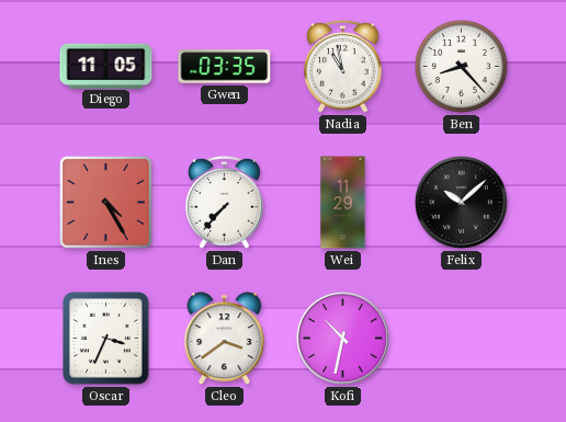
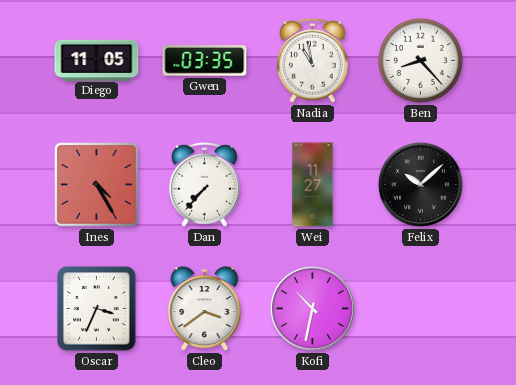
Wei: 11:29 -> 11:27
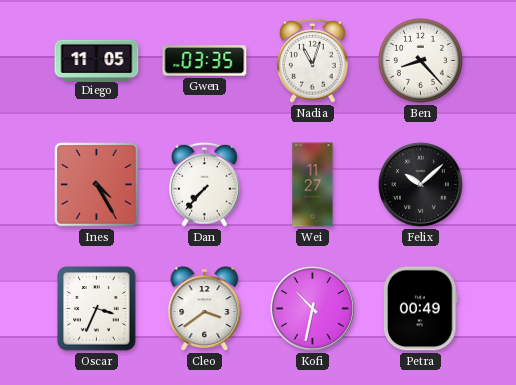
Nadia: 10:58 -> 11:03
Petra: none -> 00:49
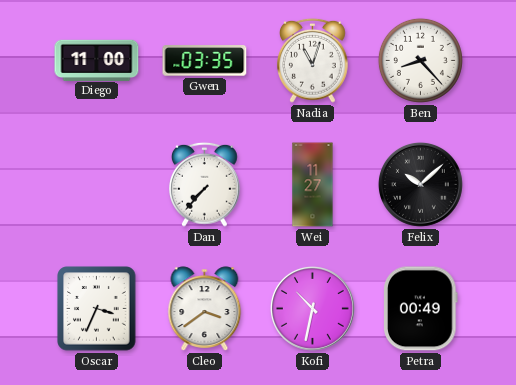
Diego: 11:05 -> 11:00
Ines: 4:25 -> none
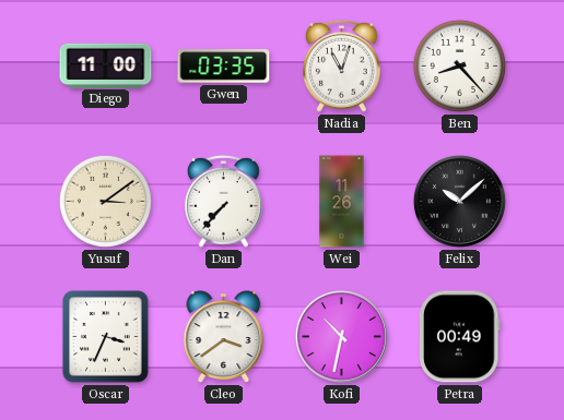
Yusuf: none -> 3:09
Wei: 11:27 -> 11:26
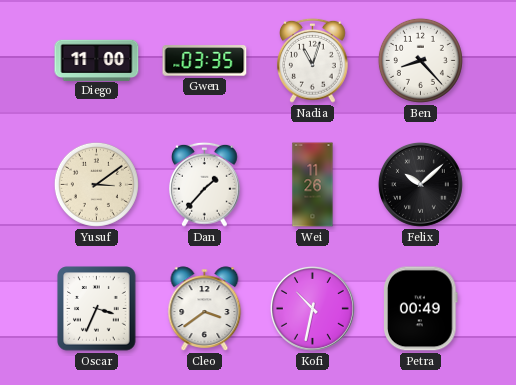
Dan: 7:37 -> 1:37
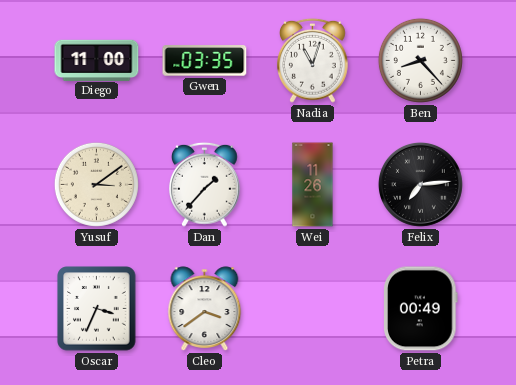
Felix: 10:08 -> 7:14
Kofi: 10:32 -> none
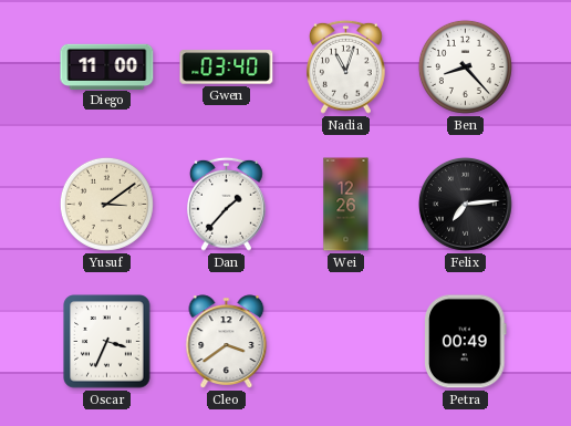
Gwen: 03:35 -> 03:40
Wei: 11:26 -> 12:26
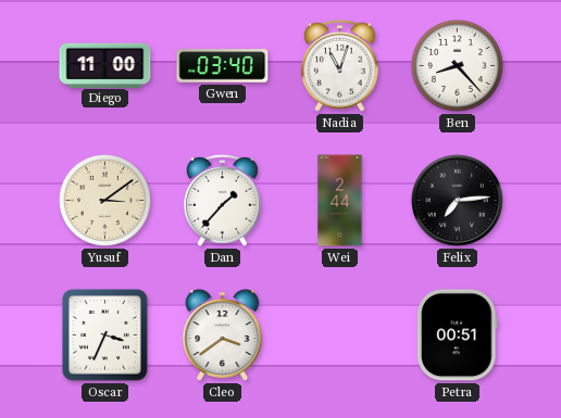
Wei: 12:26 -> 2:44
Petra: 00:49 -> 00:51
